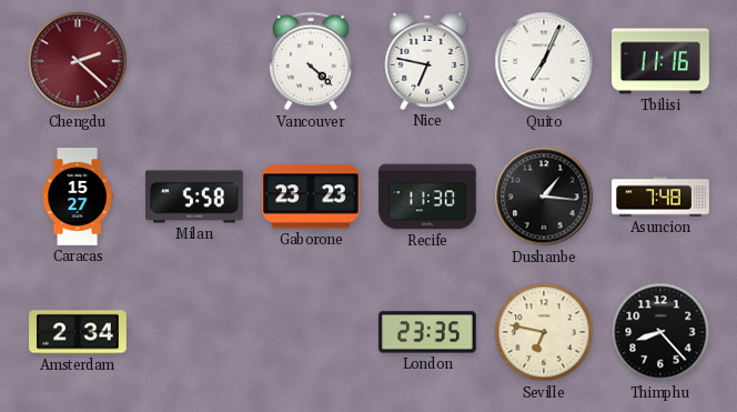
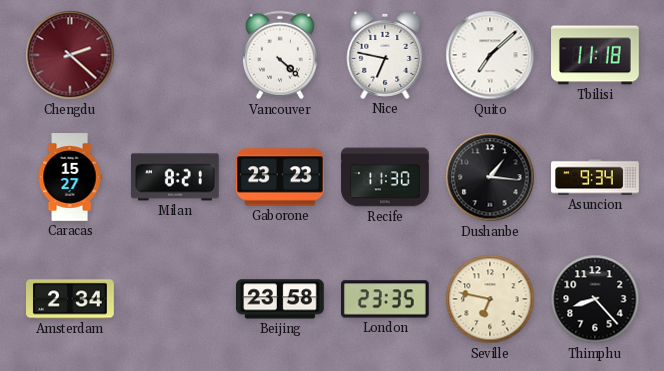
Quito: 7:04 -> 7:08
Tbilisi: 11:16 -> 11:18
Milan: 5:58 -> 8:21
Asuncion: 7:48 -> 9:34
Beijing: none -> 23:58
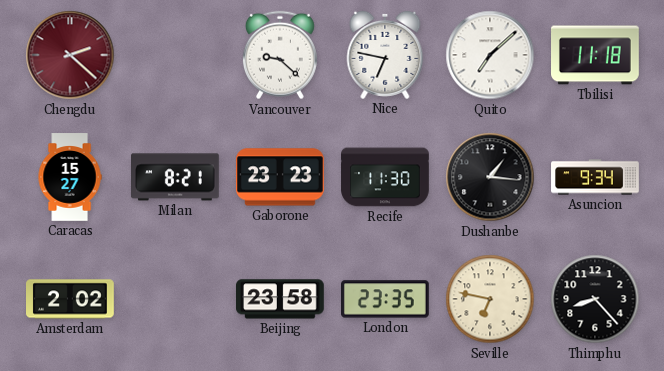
Vancouver: 4:22 -> 9:22
Amsterdam: 2:34 -> 2:02
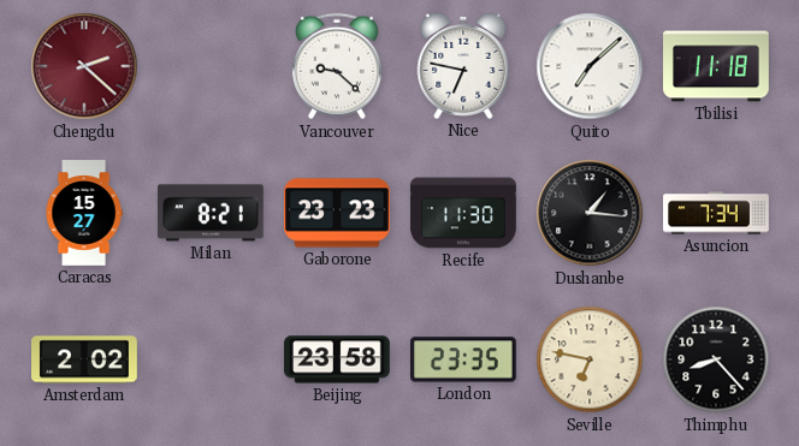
Asuncion: 9:34 -> 7:34
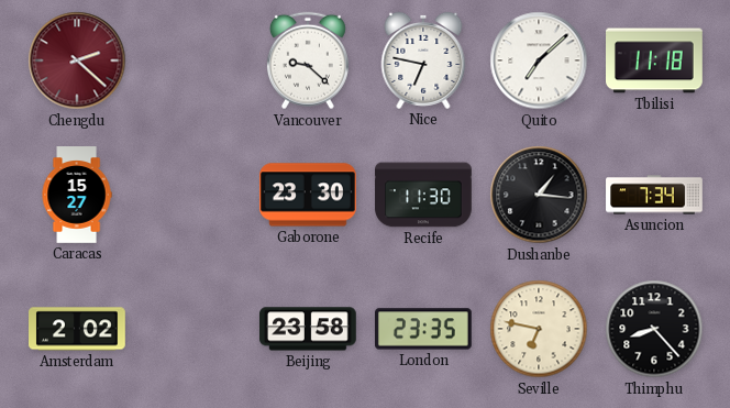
Milan: 8:21 -> none
Gaborone: 23:23 -> 23:30
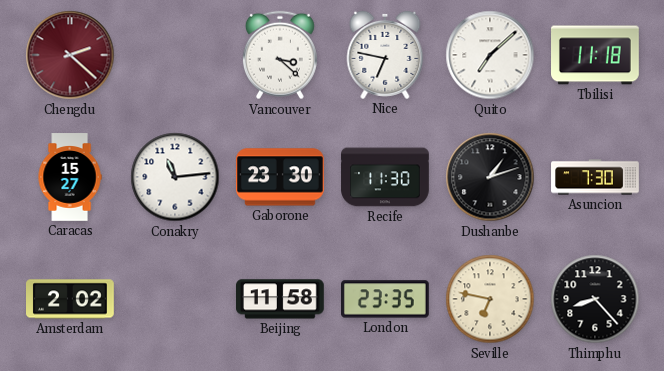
Vancouver: 9:22 -> 3:22
Conakry: none -> 11:14
Dushanbe: 1:16 -> 1:12
Asuncion: 7:34 -> 7:30
Beijing: 23:58 -> 11:58
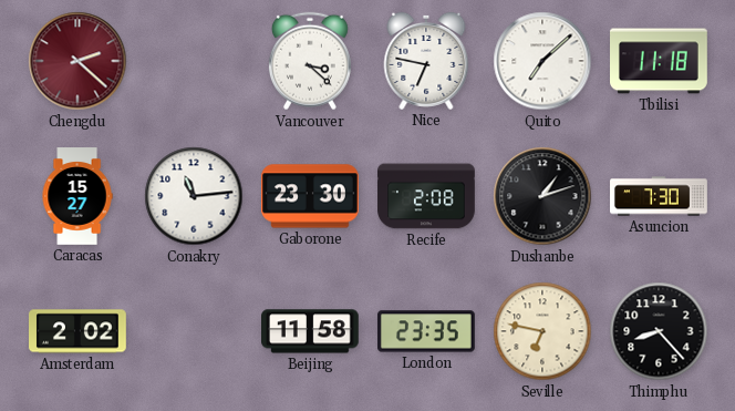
Recife: 11:30 -> 2:08
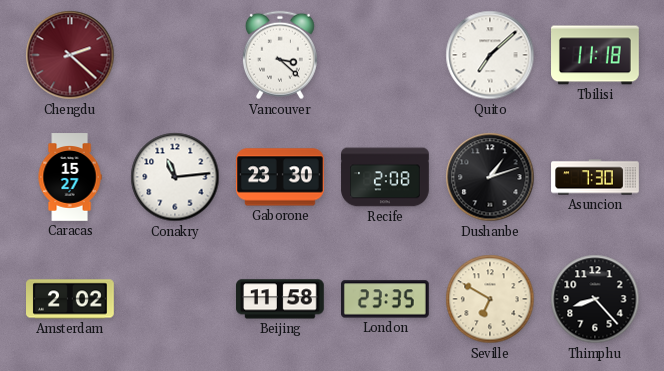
Nice: 6:47 -> none
Seville: 6:47 -> 6:50
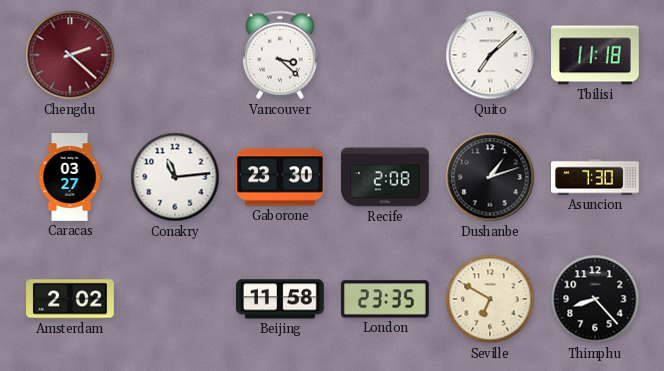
Caracas: 15:27 -> 03:27
